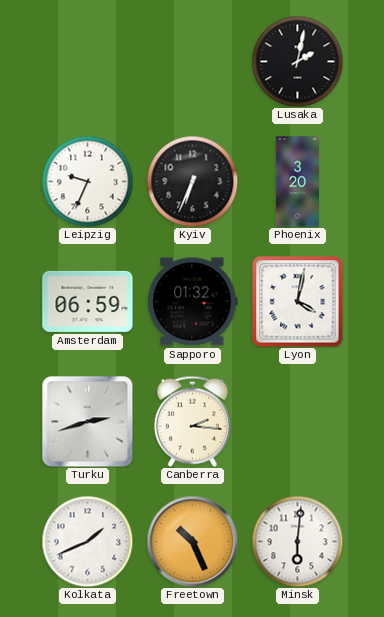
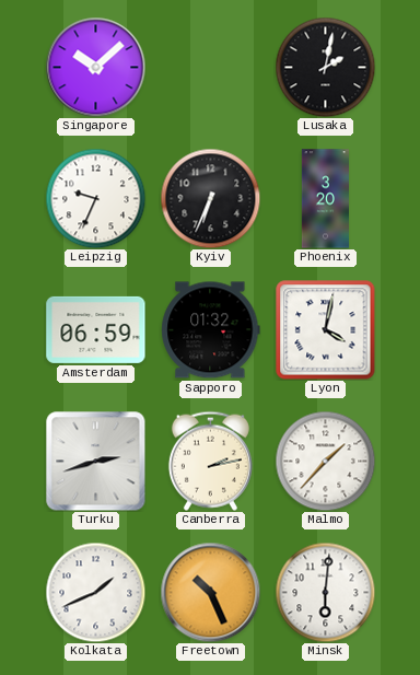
Singapore: none -> 10:08
Canberra: 2:16 -> 2:13
Malmo: none -> 1:37
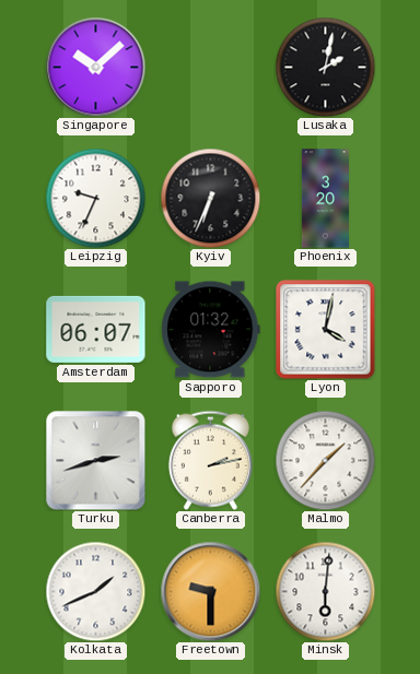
Amsterdam: 06:59 -> 06:07
Freetown: 10:26 -> 9:30
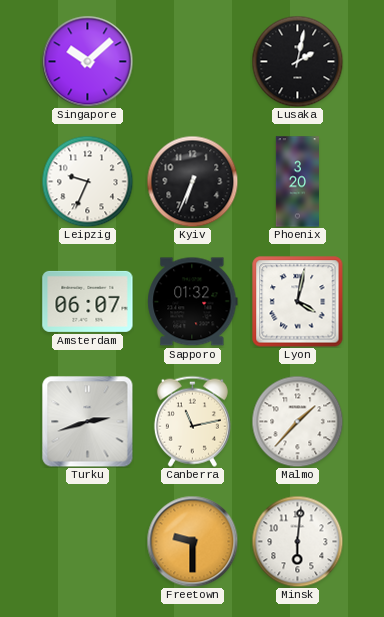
Canberra: 2:13 -> 11:13
Kolkata: 1:41 -> none
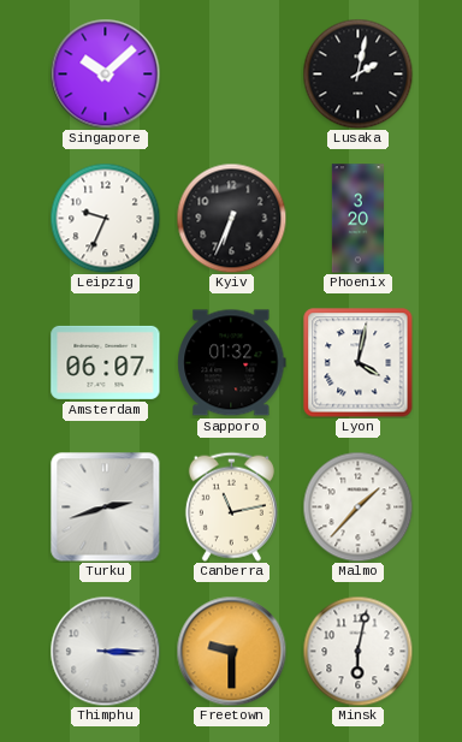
Thimphu: none -> 3:15
Minsk: 6:01 -> 6:02
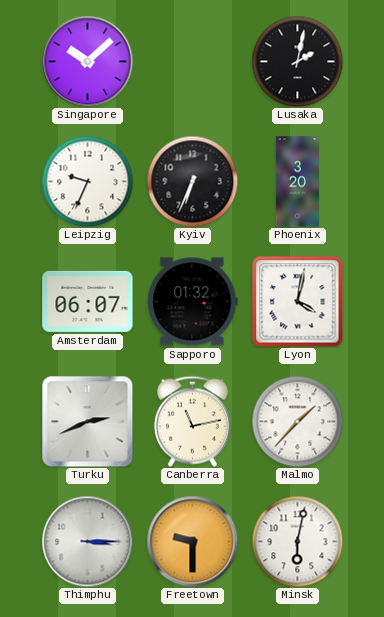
Turku: 2:42 -> 2:41
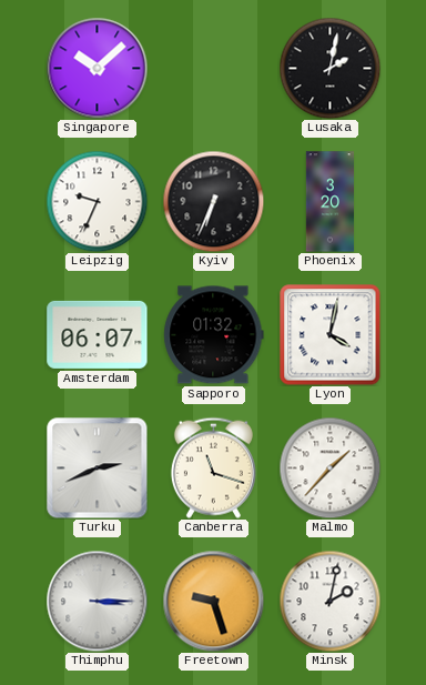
Canberra: 11:13 -> 11:18
Freetown: 9:30 -> 9:27
Minsk: 6:02 -> 2:02
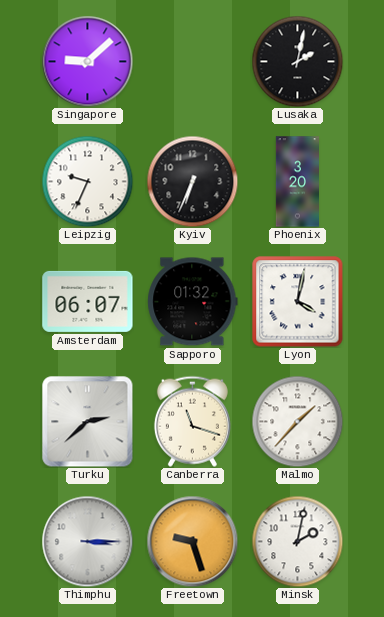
Singapore: 10:08 -> 9:08
Turku: 2:41 -> 2:38
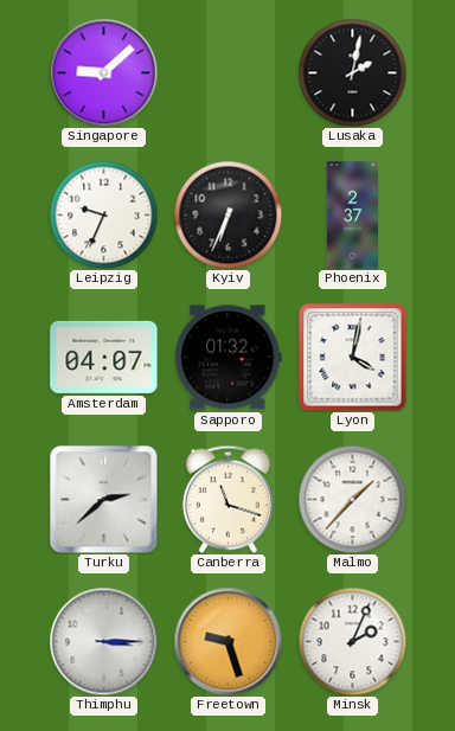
Phoenix: 3:20 -> 2:37
Amsterdam: 06:07 -> 04:07
Minsk: 2:02 -> 2:04
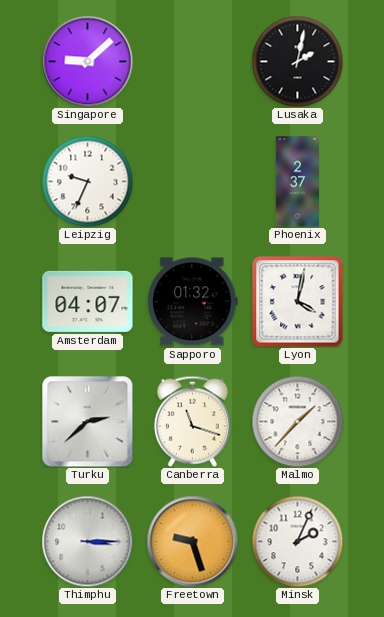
Kyiv: 6:34 -> none
